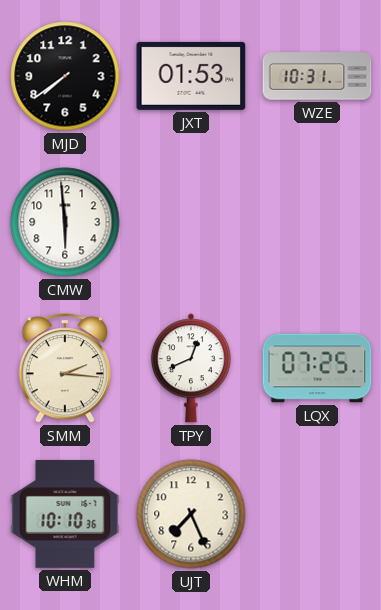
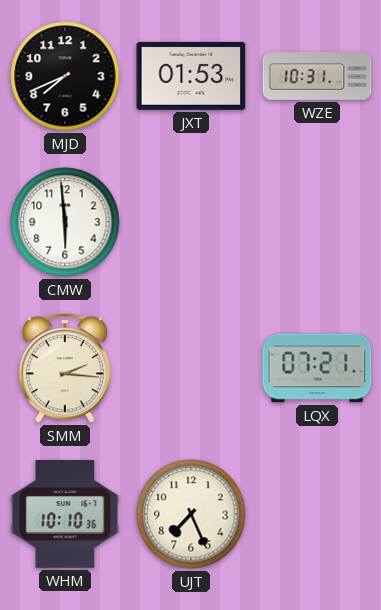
MJD: 7:39 -> 7:41
TPY: 12:41 -> none
LQX: 07:25 -> 07:21
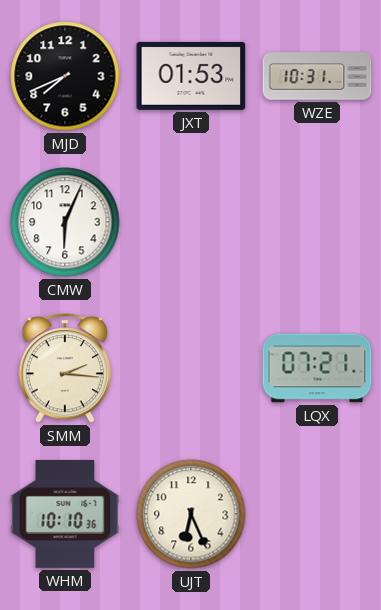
CMW: 5:59 -> 6:04
UJT: 7:26 -> 6:26
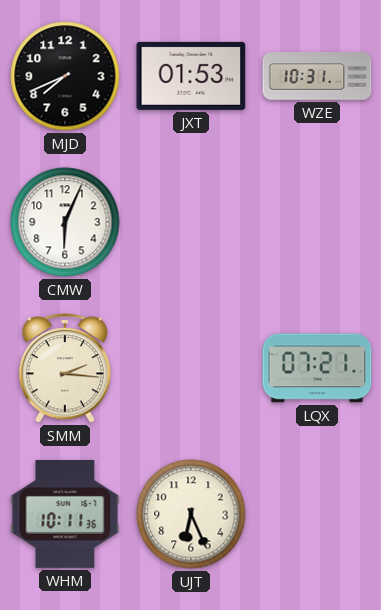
WHM: 10:10 -> 10:11
